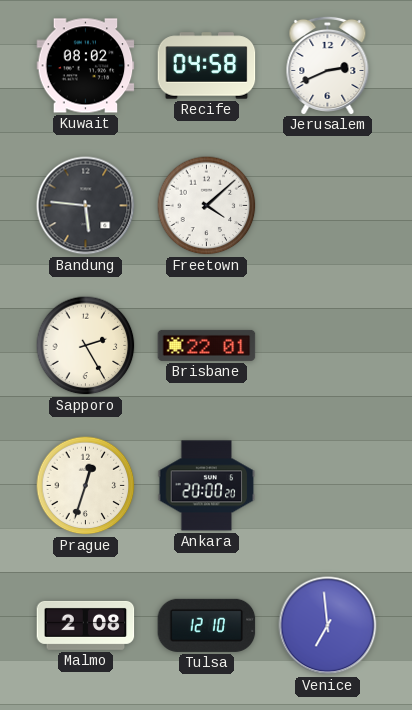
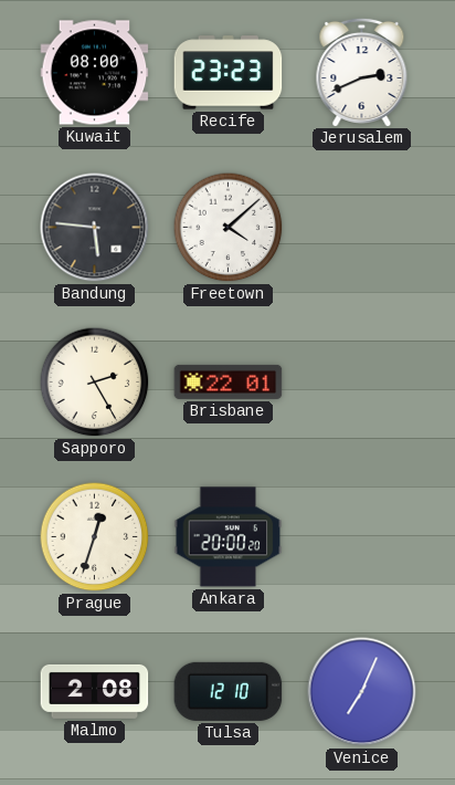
Kuwait: 08:02 -> 08:00
Recife: 04:58 -> 23:23
Venice: 6:59 -> 7:04
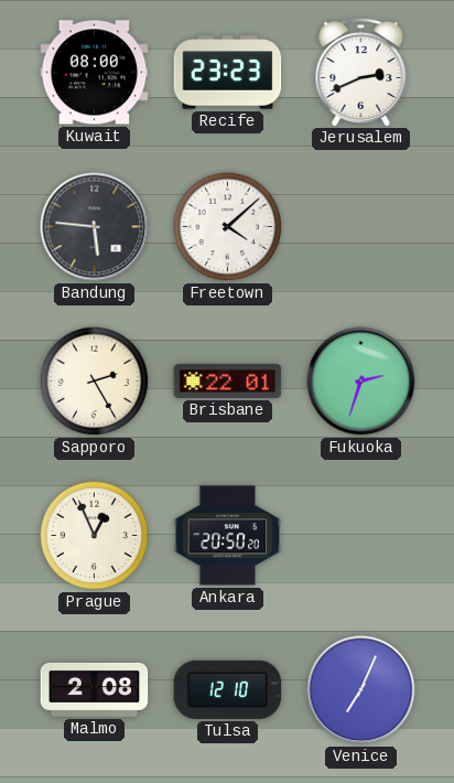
Fukuoka: none -> 2:33
Prague: 12:33 -> 12:56
Ankara: 20:00 -> 20:50
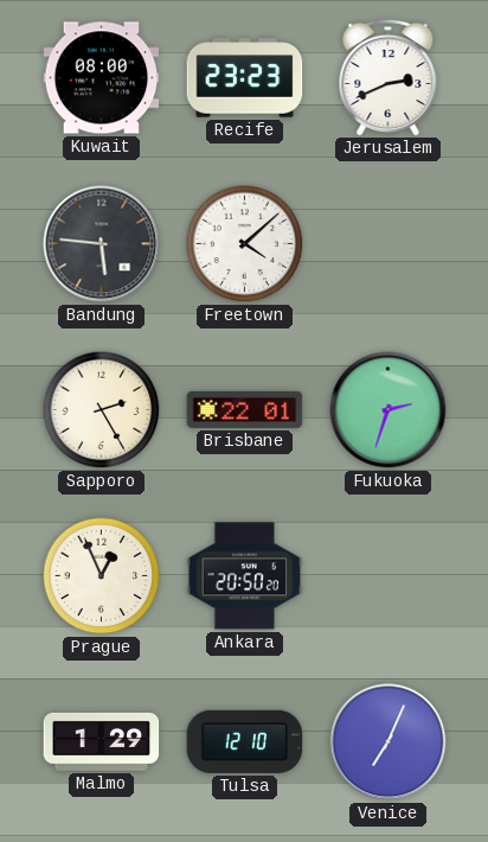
Malmo: 2:08 -> 1:29
